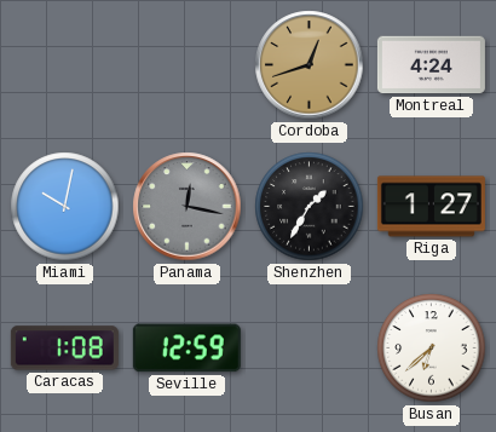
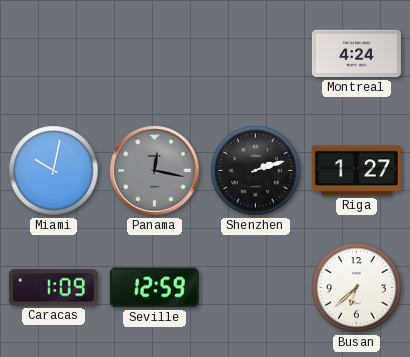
Cordoba: 12:42 -> none
Shenzhen: 1:35 -> 2:12
Caracas: 1:08 -> 1:09
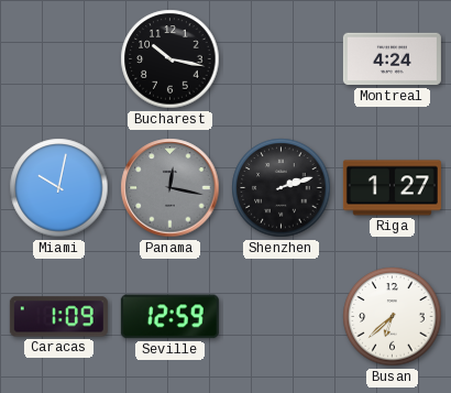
Bucharest: none -> 10:17
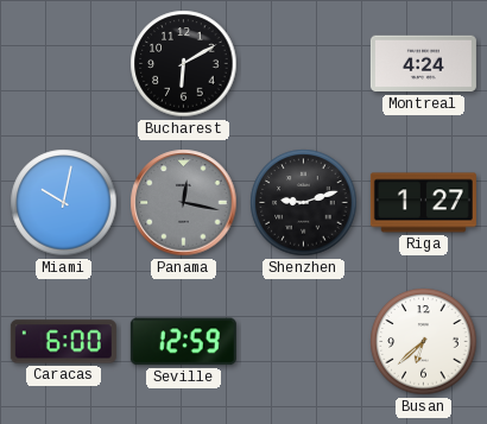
Bucharest: 10:17 -> 6:10
Shenzhen: 2:12 -> 9:12
Caracas: 1:09 -> 6:00
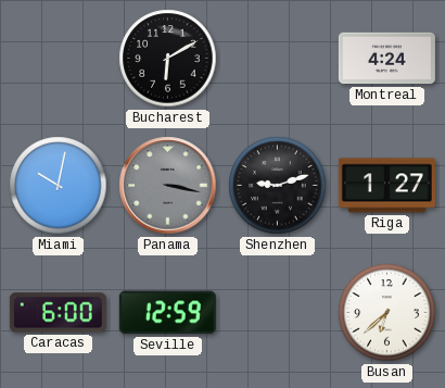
Panama: 12:17 -> 3:17
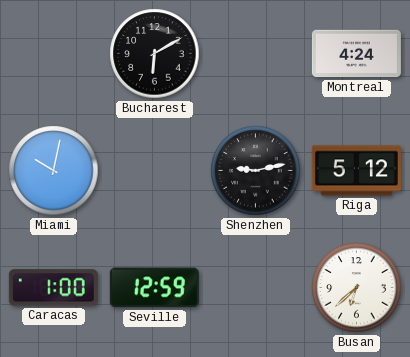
Panama: 3:17 -> none
Shenzhen: 9:12 -> 9:13
Riga: 1:27 -> 5:12
Caracas: 6:00 -> 1:00
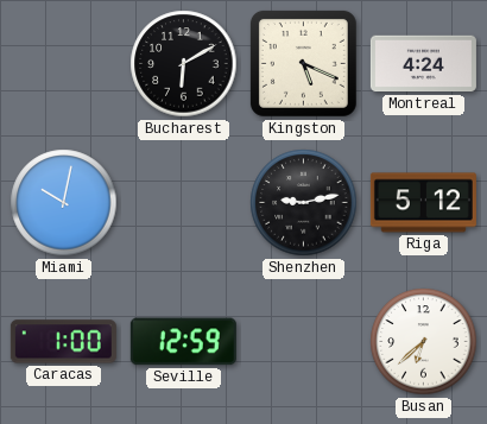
Kingston: none -> 5:19
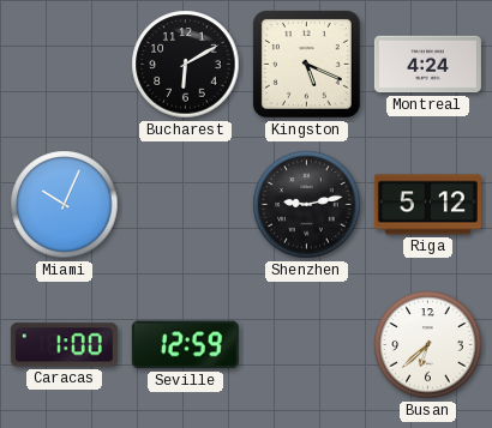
Miami: 10:02 -> 10:04
